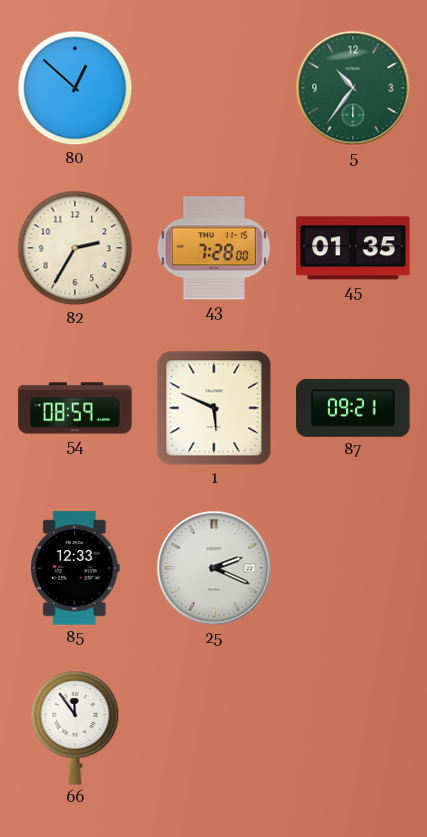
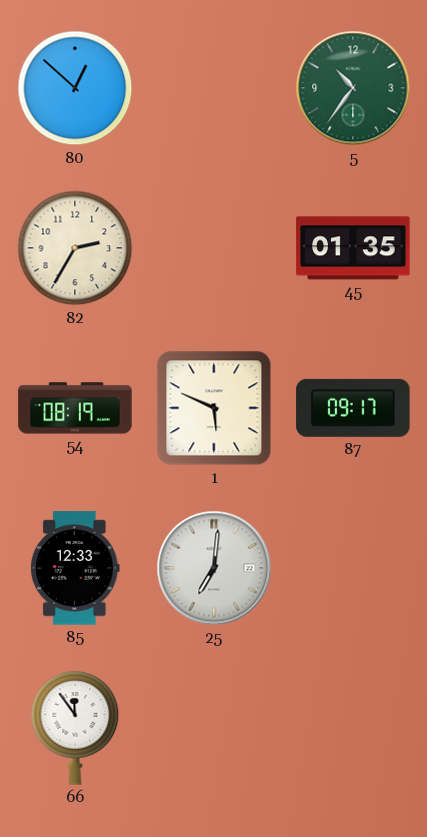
43: 7:28 -> none
54: 08:59 -> 08:19
87: 09:21 -> 09:17
25: 2:19 -> 7:01
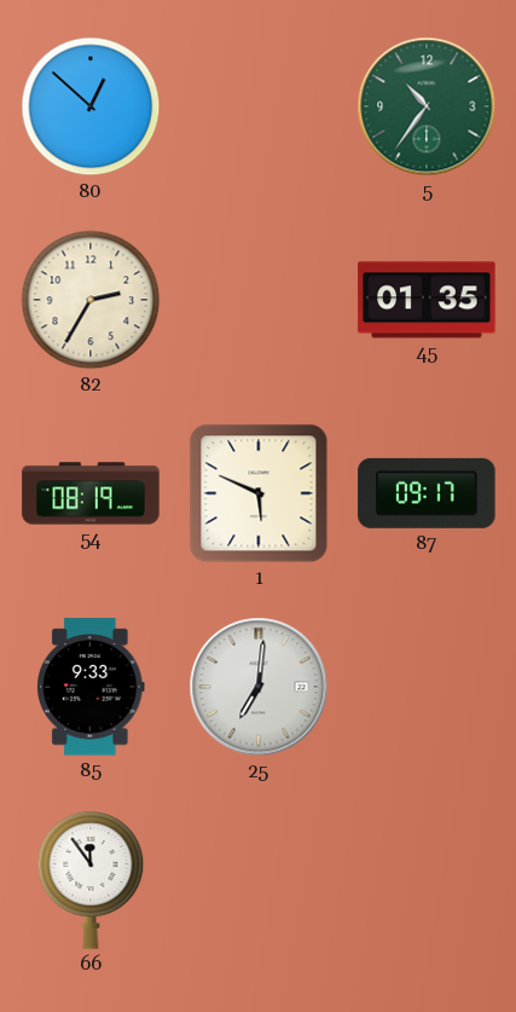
85: 12:33 -> 9:33
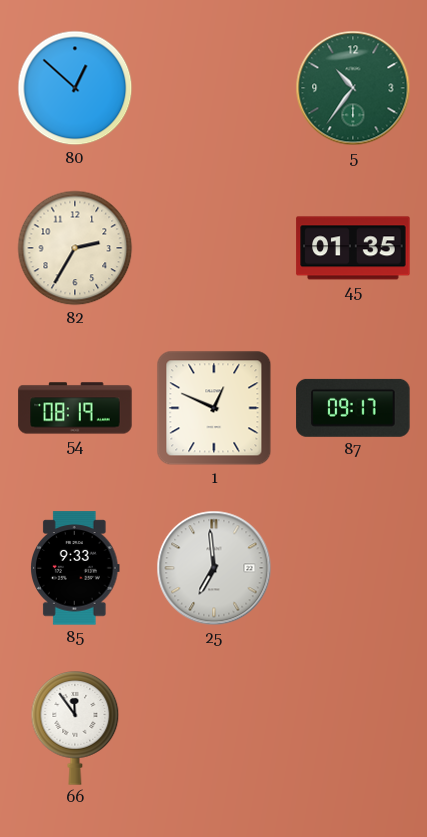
1: 5:49 -> 12:49
25: 7:01 -> 6:59
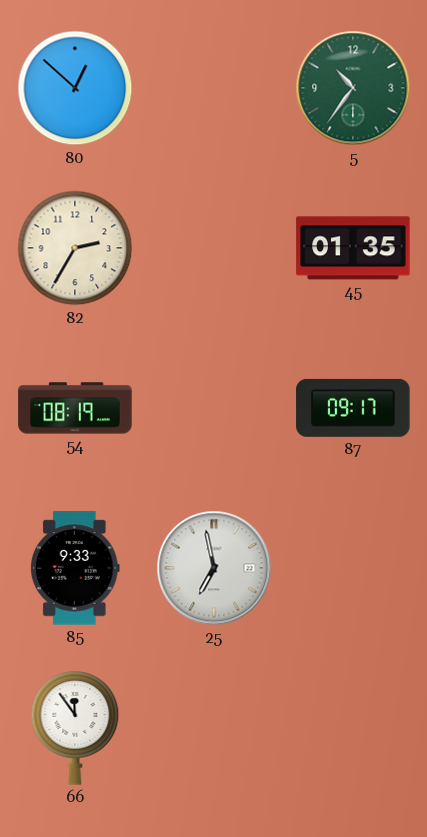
1: 12:49 -> none
25: 6:59 -> 6:58
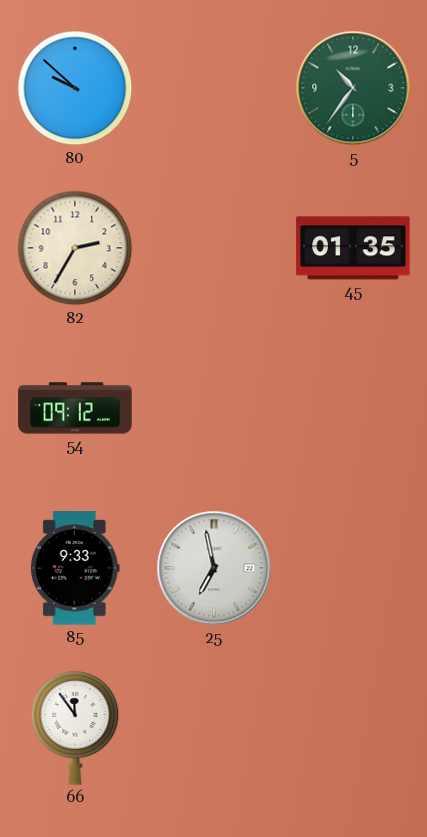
80: 12:52 -> 9:52
54: 08:19 -> 09:12
87: 09:17 -> none
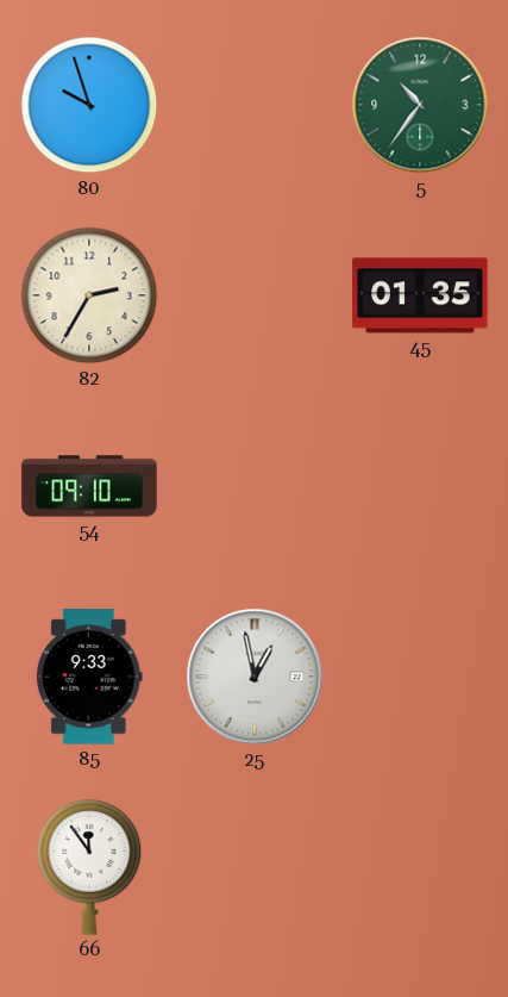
80: 9:52 -> 9:57
54: 09:12 -> 09:10
25: 6:58 -> 12:58
